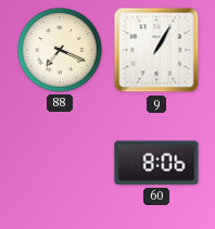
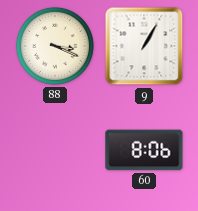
88: 7:19 -> 3:19
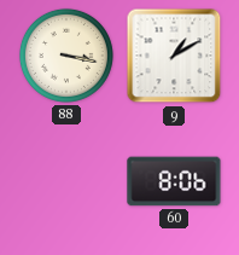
88: 3:19 -> 3:17
9: 1:05 -> 1:10
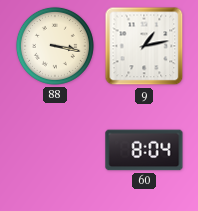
9: 1:10 -> 1:13
60: 8:06 -> 8:04
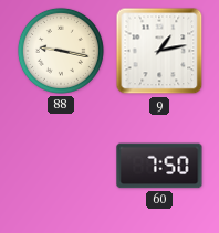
88: 3:17 -> 9:17
60: 8:04 -> 7:50
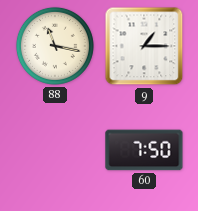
88: 9:17 -> 11:17
9: 1:13 -> 1:15
